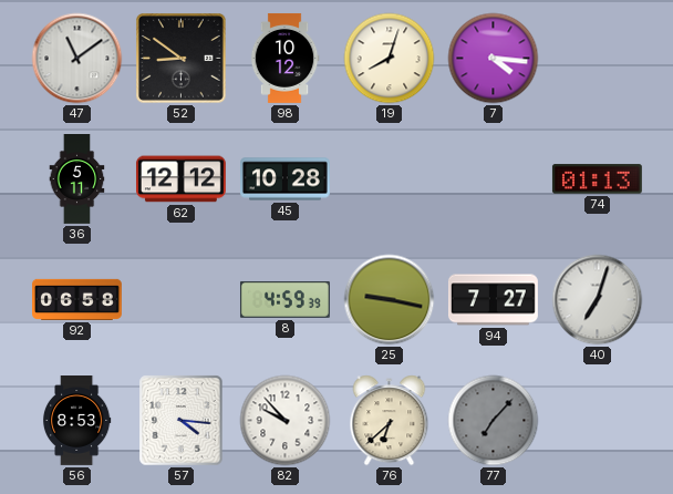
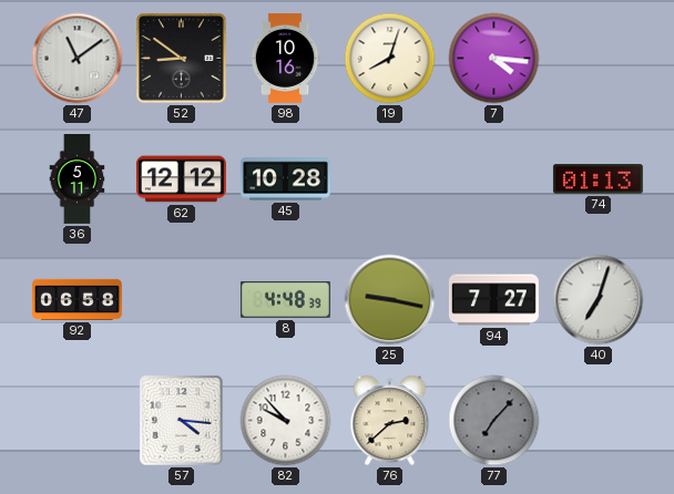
98: 10:12 -> 10:16
8: 4:59 -> 4:48
56: 8:53 -> none
76: 6:38 -> 2:38
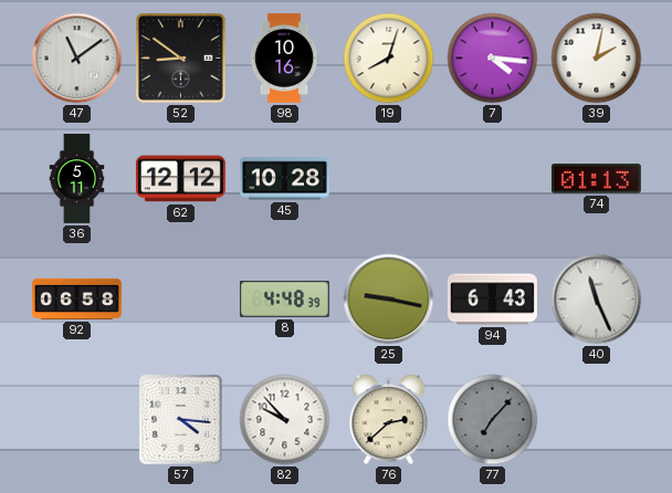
39: none -> 2:02
94: 7:27 -> 6:43
40: 7:03 -> 11:26
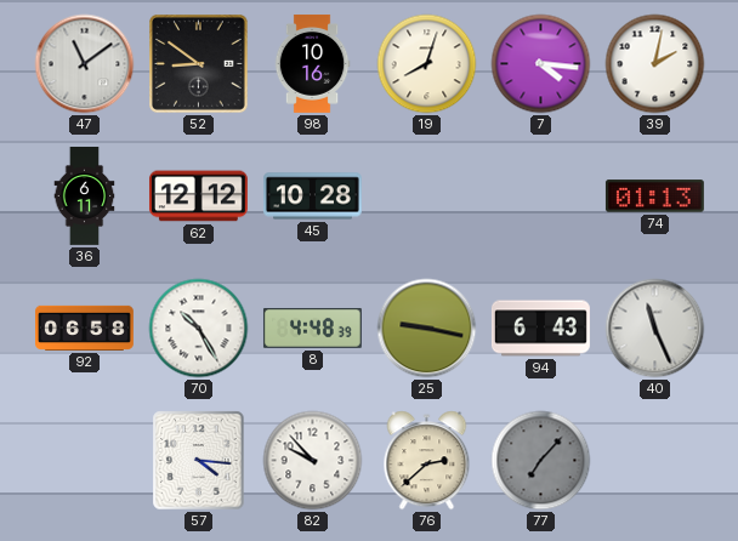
36: 5:11 -> 6:11
70: none -> 10:25
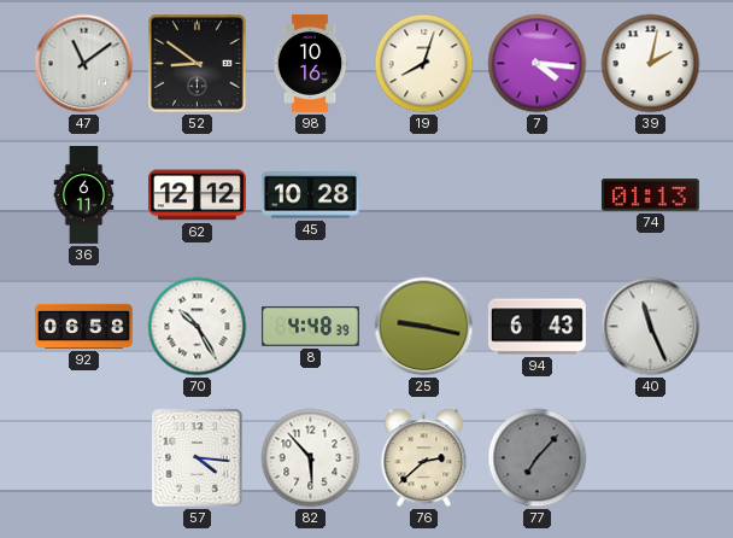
82: 9:53 -> 5:53
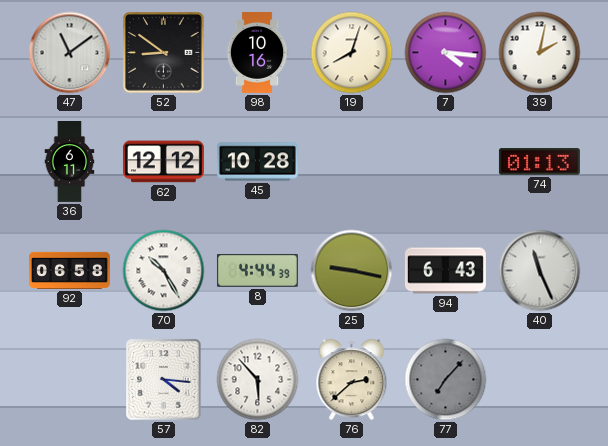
8: 4:48 -> 4:44
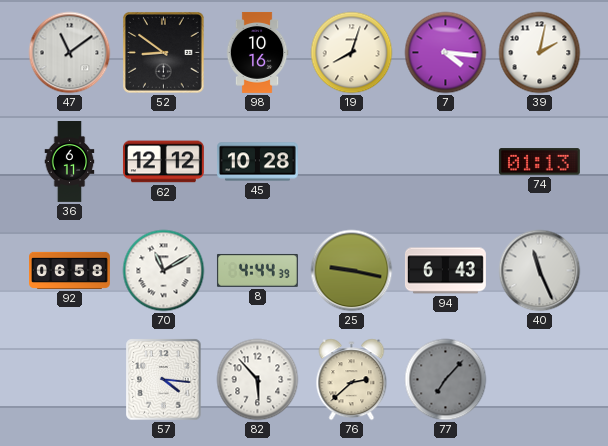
70: 10:25 -> 11:10
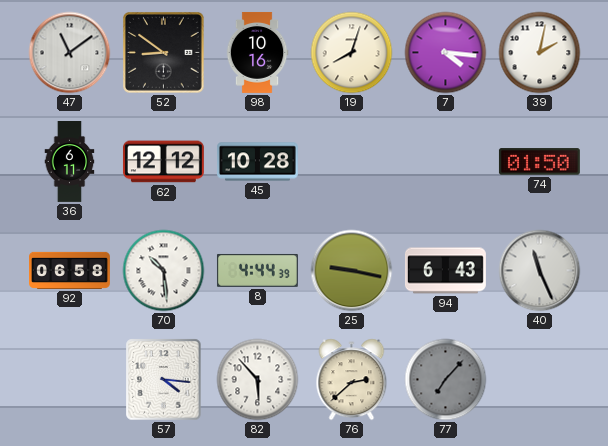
74: 01:13 -> 01:50
70: 11:10 -> 10:29
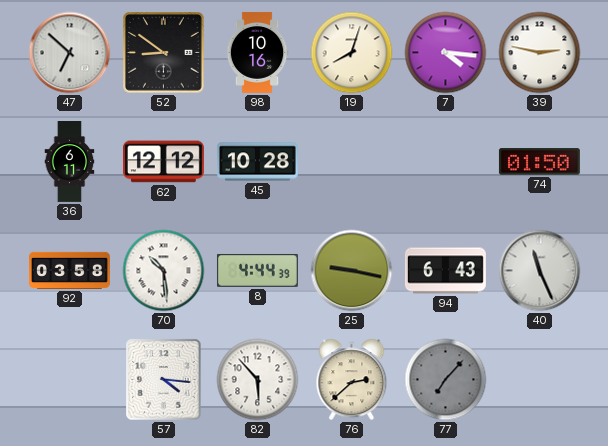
47: 11:09 -> 6:52
39: 2:02 -> 2:47
92: 06:58 -> 03:58
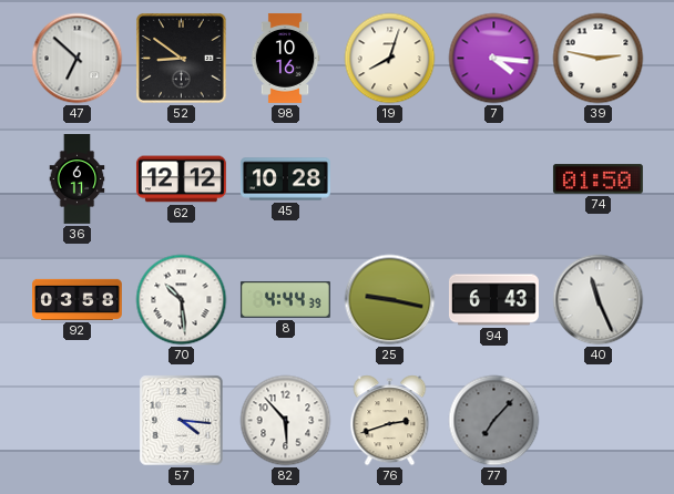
76: 2:38 -> 2:42
